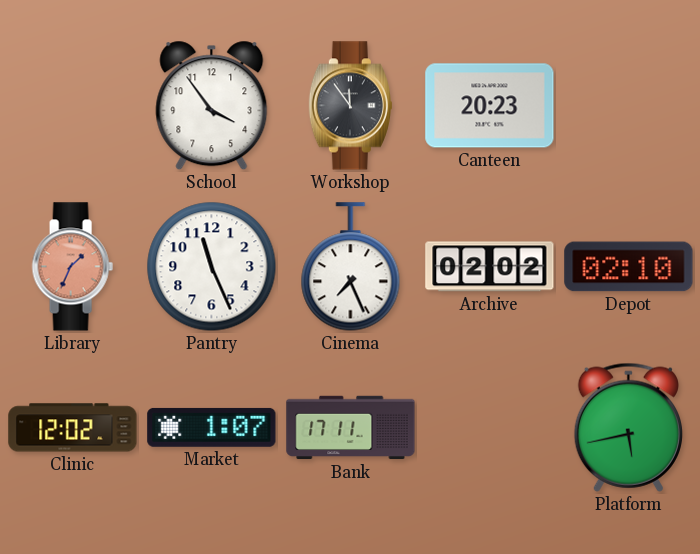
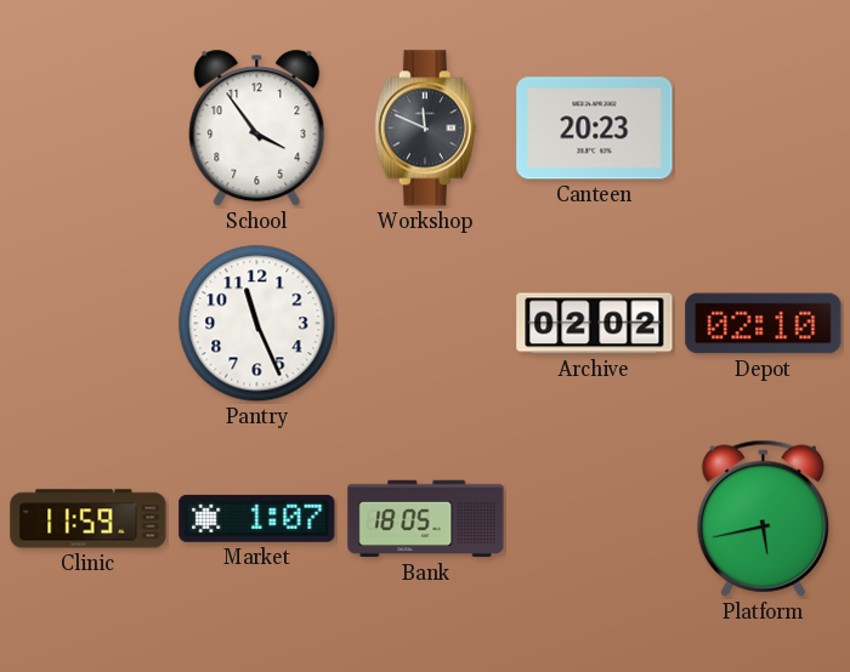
Workshop: 11:54 -> 11:49
Library: 1:34 -> none
Cinema: 7:26 -> none
Clinic: 12:02 -> 11:59
Bank: 17:11 -> 18:05
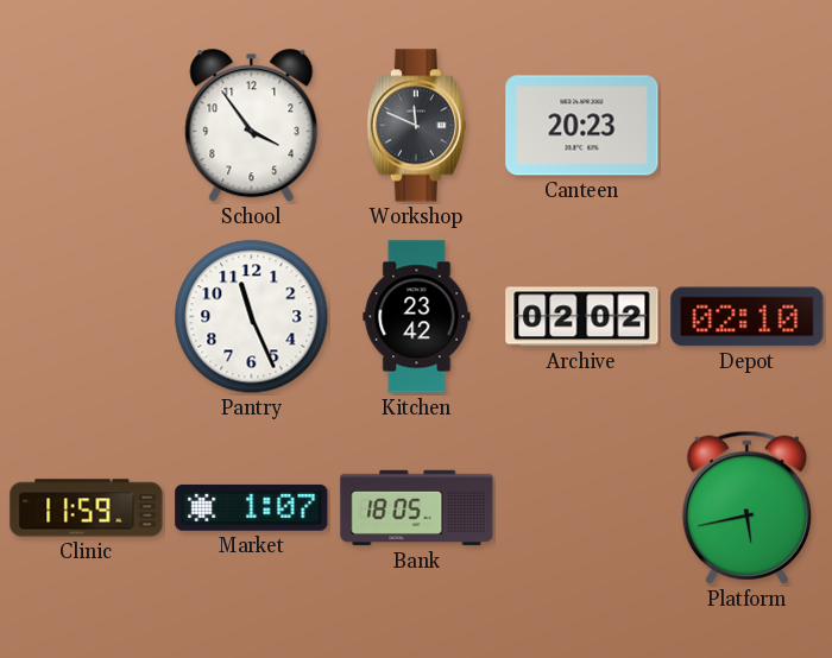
Kitchen: none -> 23:42
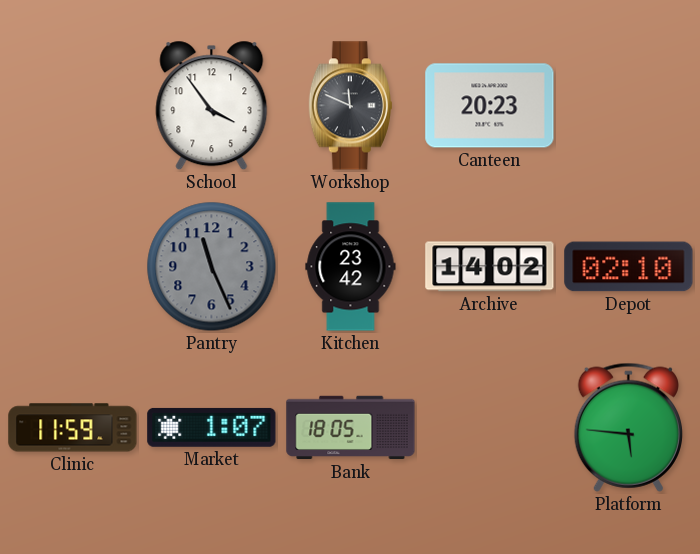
Pantry dial: white -> grey
Archive: 02:02 -> 14:02
Platform: 5:43 -> 5:46
